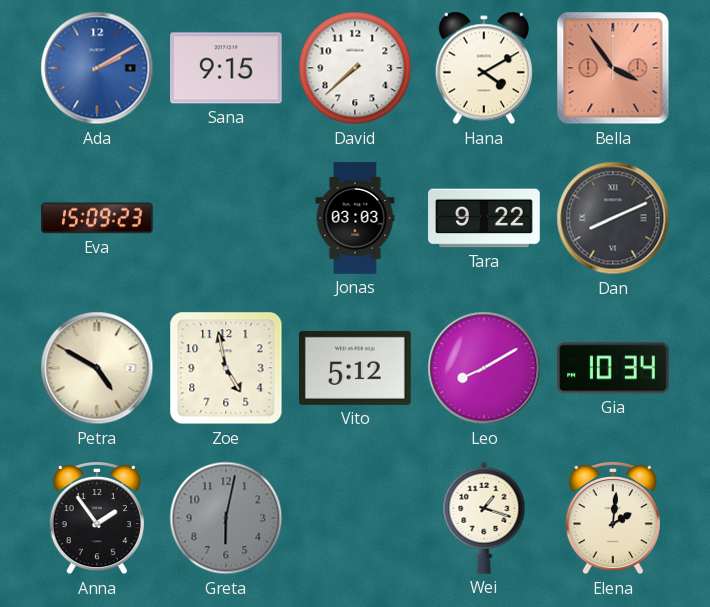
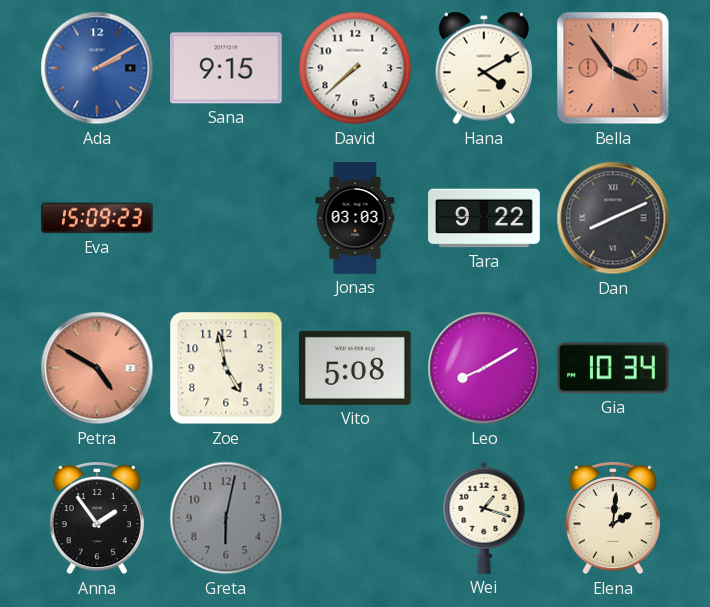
Petra dial: cream -> salmon
Vito: 5:12 -> 5:08
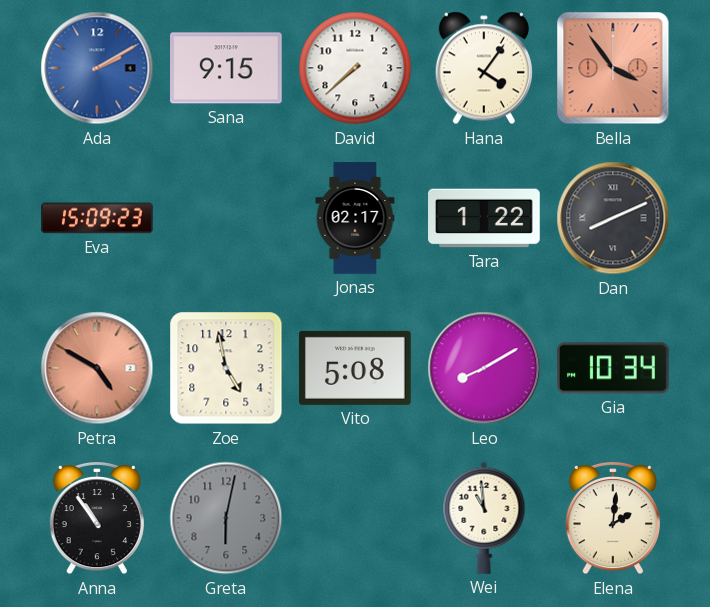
Hana: 4:10 -> 4:06
Jonas: 03:03 -> 02:17
Tara: 9:22 -> 1:22
Anna: 1:54 -> 10:54
Wei: 1:18 -> 10:59
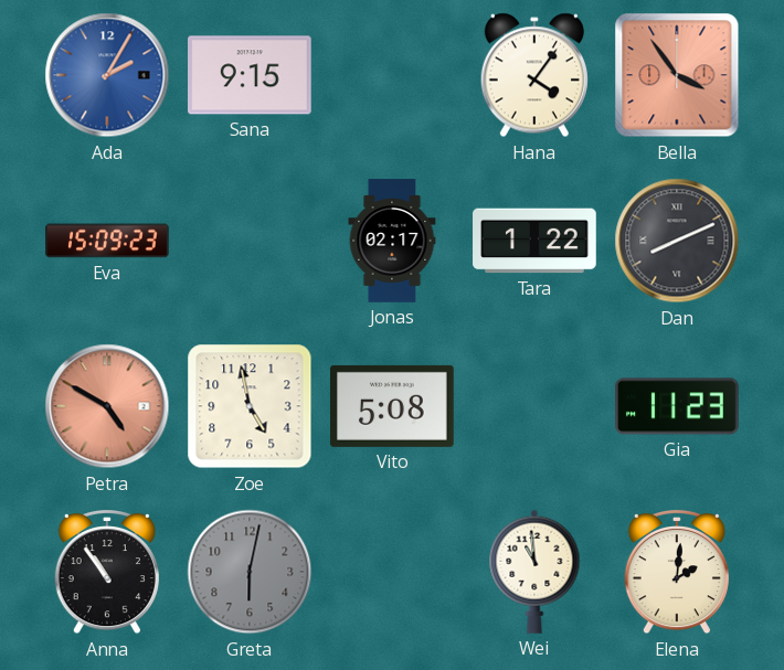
Ada: 2:10 -> 2:05
David: 7:38 -> none
Leo: 8:10 -> none
Gia: 10:34 -> 11:23
